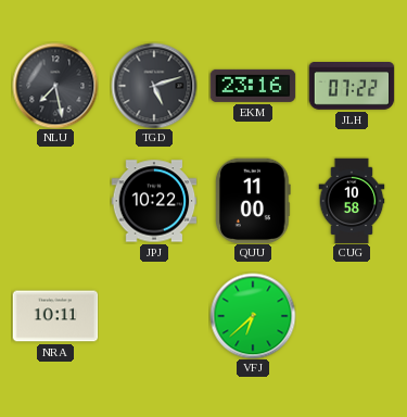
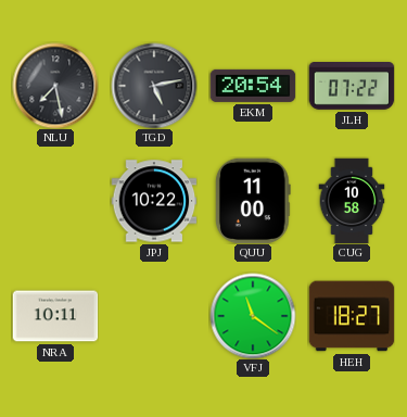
TGD: 5:12 -> 5:13
EKM: 23:16 -> 20:54
VFJ: 6:38 -> 11:21
HEH: none -> 18:27
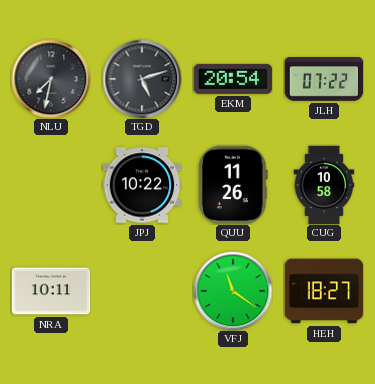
NLU: 7:28 -> 7:32
TGD: 5:13 -> 5:12
QUU: 11:00 -> 11:26
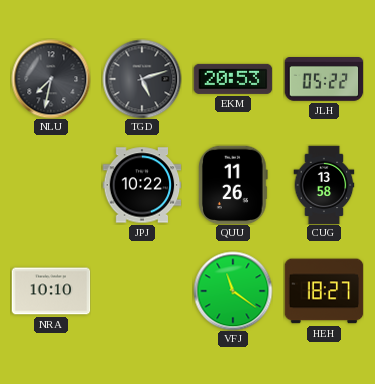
EKM: 20:54 -> 20:53
JLH: 07:22 -> 05:22
CUG: 10:58 -> 13:58
NRA: 10:11 -> 10:10
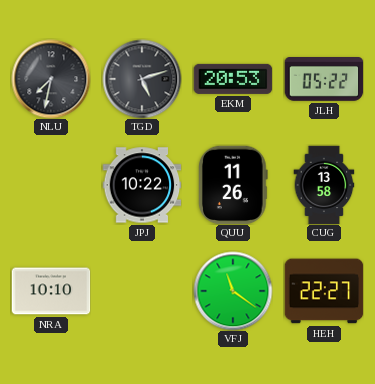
HEH: 18:27 -> 22:27
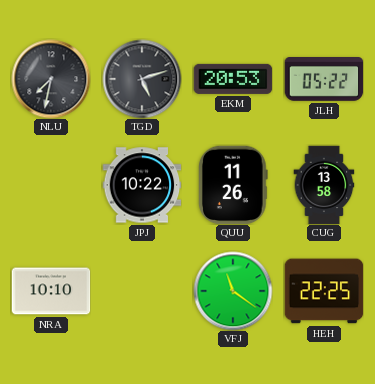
HEH: 22:27 -> 22:25
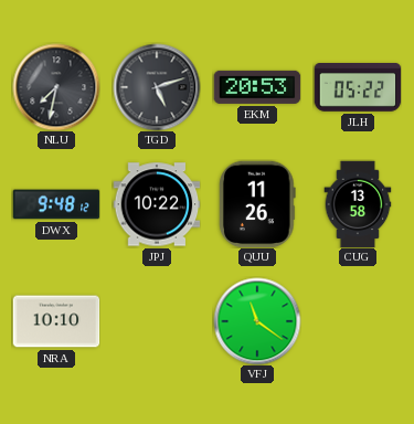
DWX: none -> 9:48
HEH: 22:25 -> none
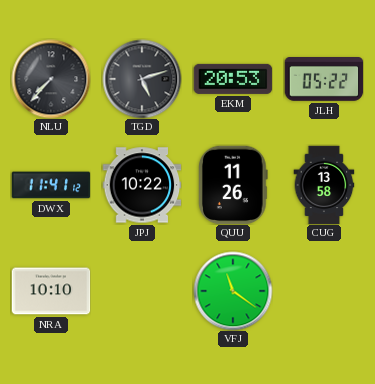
NLU: 7:32 -> 7:37
DWX: 9:48 -> 11:41
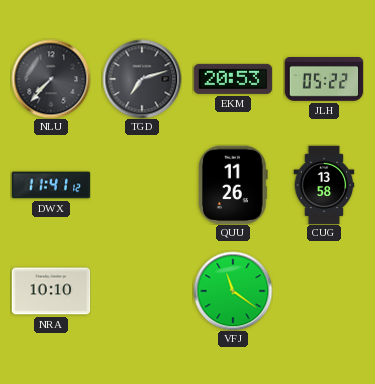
TGD: 5:12 -> 7:12
JPJ: 10:22 -> none
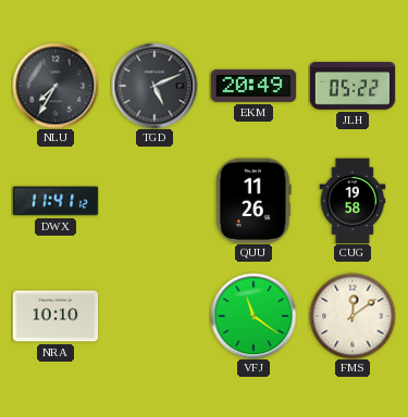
NLU: 7:37 -> 7:35
TGD: 7:12 -> 5:11
EKM: 20:53 -> 20:49
CUG: 13:58 -> 19:58
FMS: none -> 12:09
